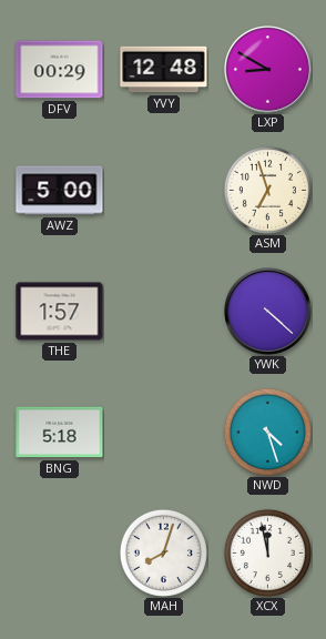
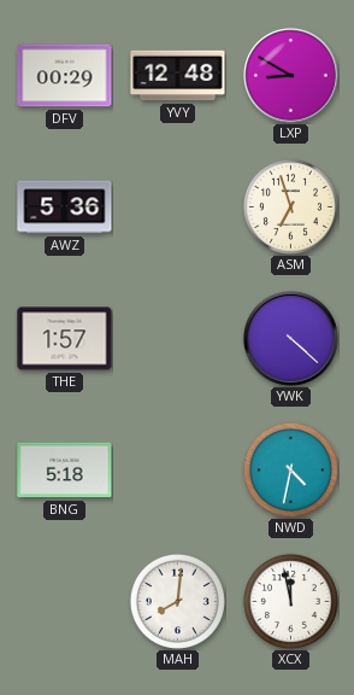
AWZ: 5:00 -> 5:36
NWD: 4:27 -> 4:32
MAH: 8:03 -> 8:01
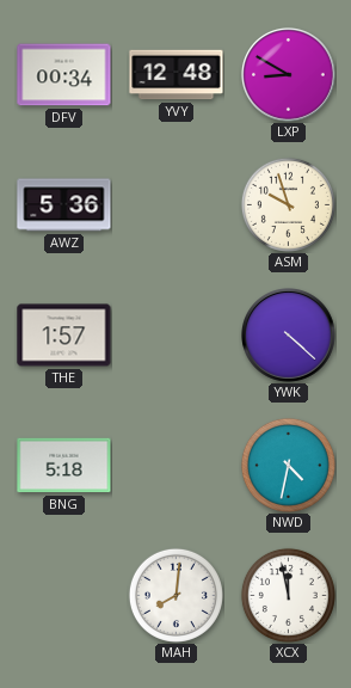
DFV: 00:29 -> 00:34
ASM: 6:57 -> 9:57
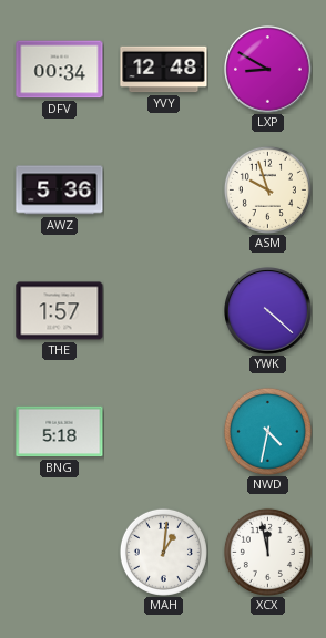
MAH: 8:01 -> 1:01
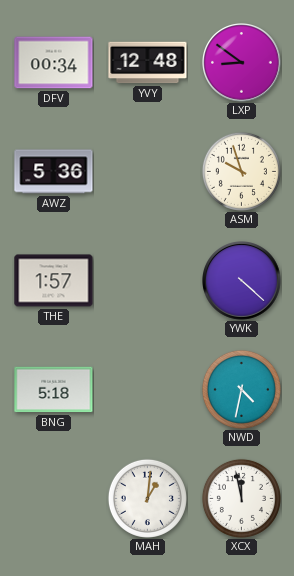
LXP: 8:50 -> 8:51
